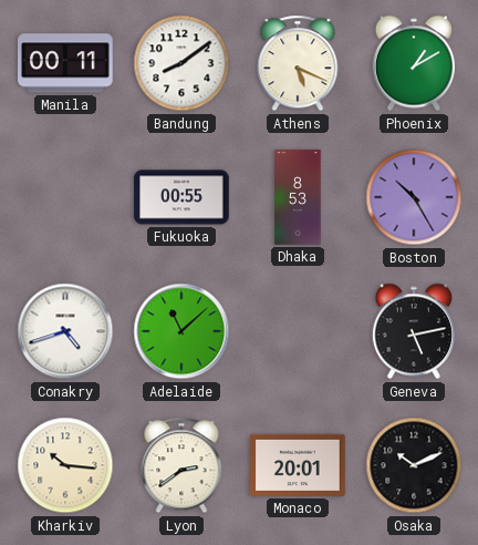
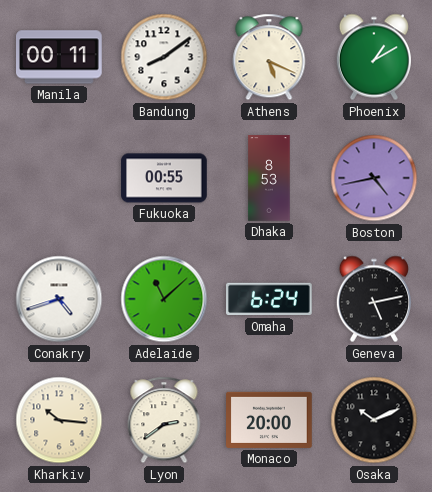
Boston: 10:25 -> 4:43
Omaha: none -> 6:24
Monaco: 20:01 -> 20:00
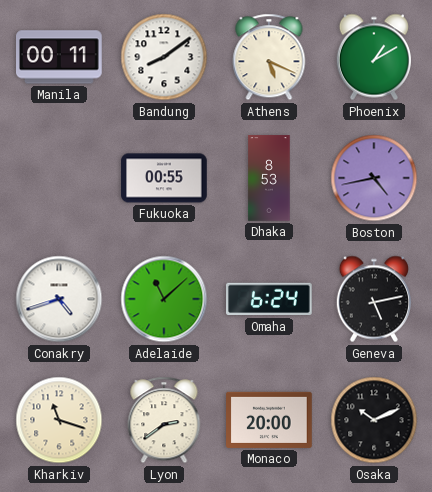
Kharkiv: 10:16 -> 11:18
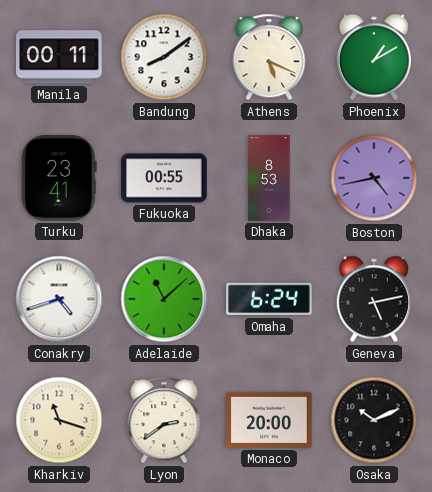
Turku: none -> 23:41
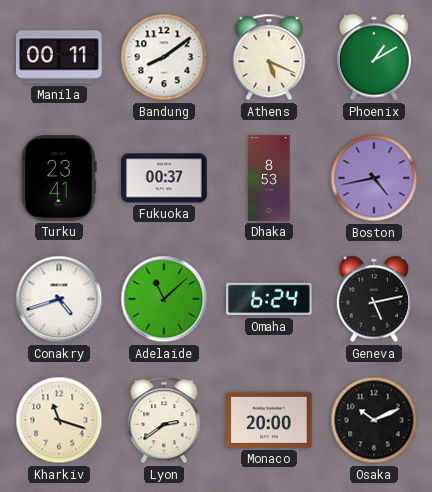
Fukuoka: 00:55 -> 00:37
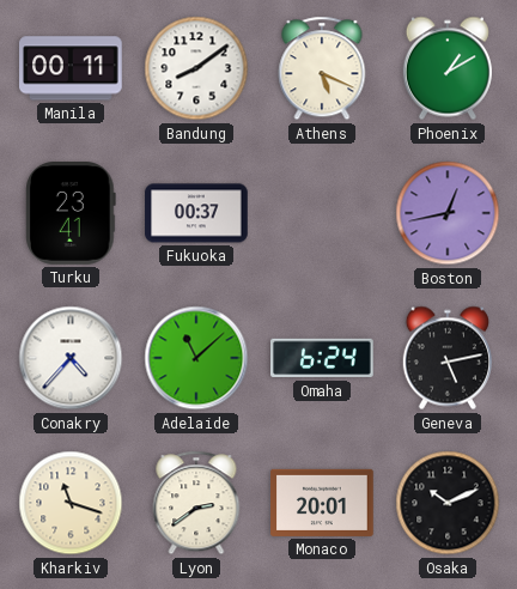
Dhaka: 8:53 -> none
Boston: 4:43 -> 12:43
Conakry: 4:42 -> 4:37
Monaco: 20:00 -> 20:01
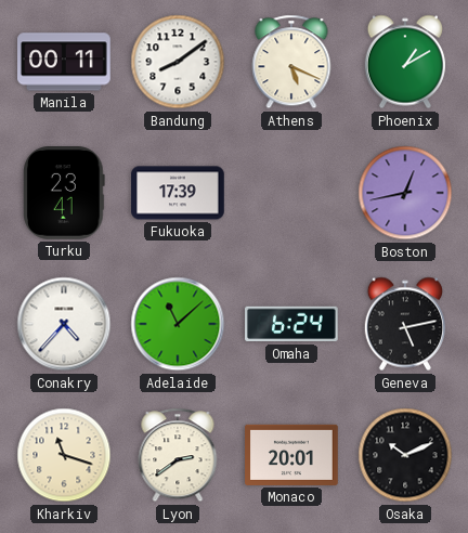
Fukuoka: 00:37 -> 17:39
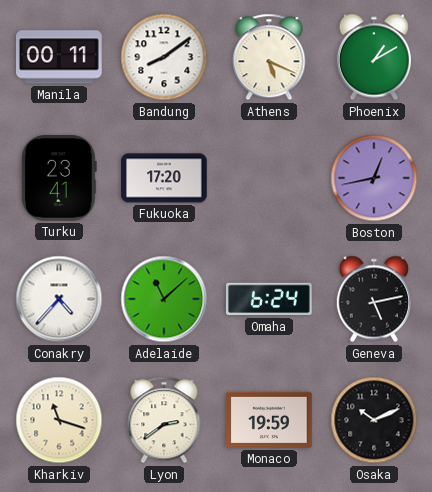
Fukuoka: 17:39 -> 17:20
Monaco: 20:01 -> 19:59
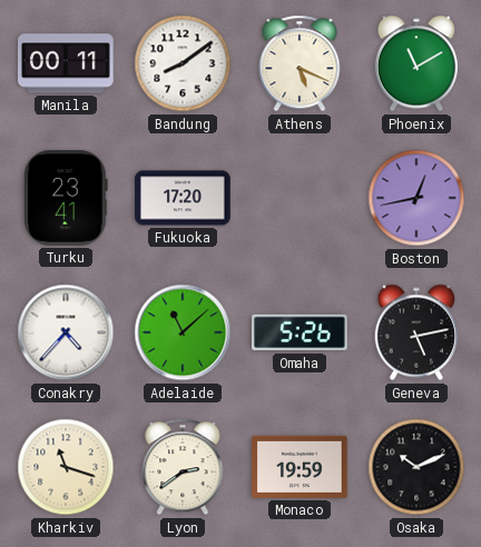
Phoenix: 1:10 -> 11:10
Omaha: 6:24 -> 5:26
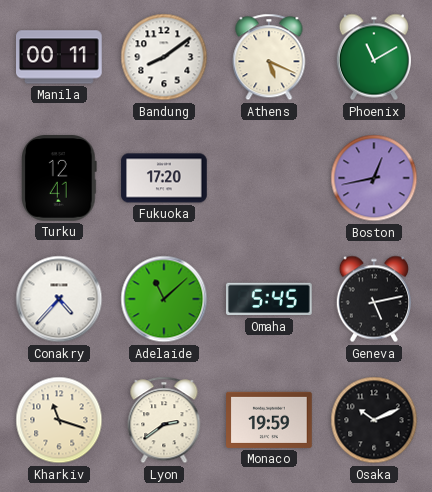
Turku: 23:41 -> 12:41
Omaha: 5:26 -> 5:45
